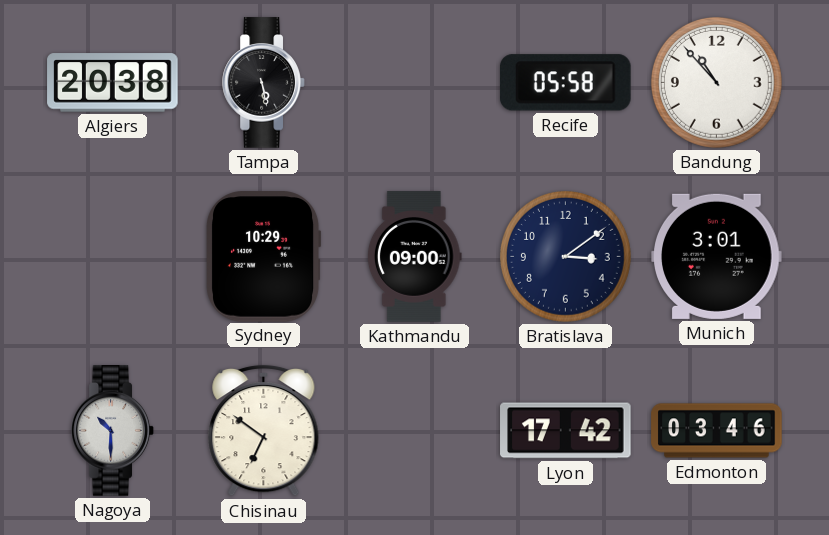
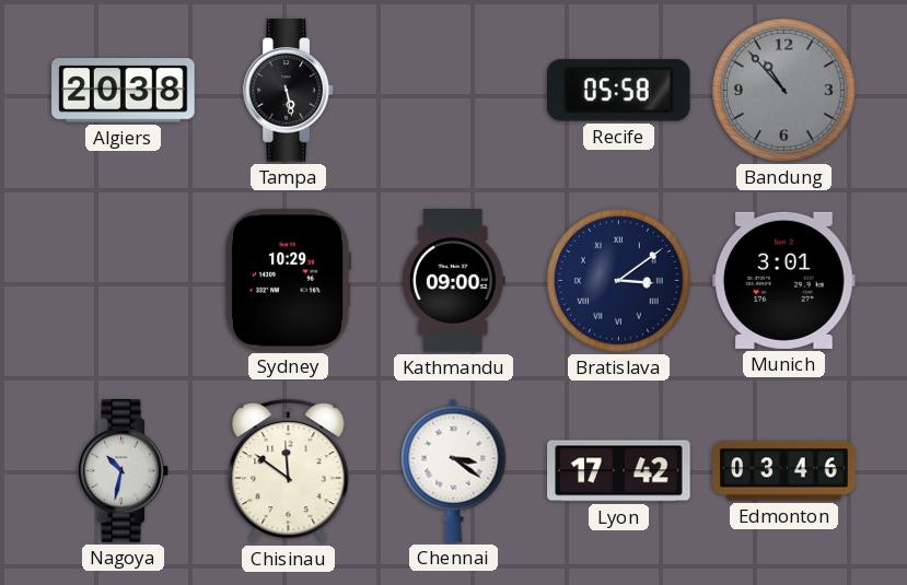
Bandung dial: white -> grey
Bratislava numerals: Arabic -> Roman
Nagoya: 10:30 -> 10:32
Chisinau: 6:51 -> 11:51
Chennai: none -> 3:21
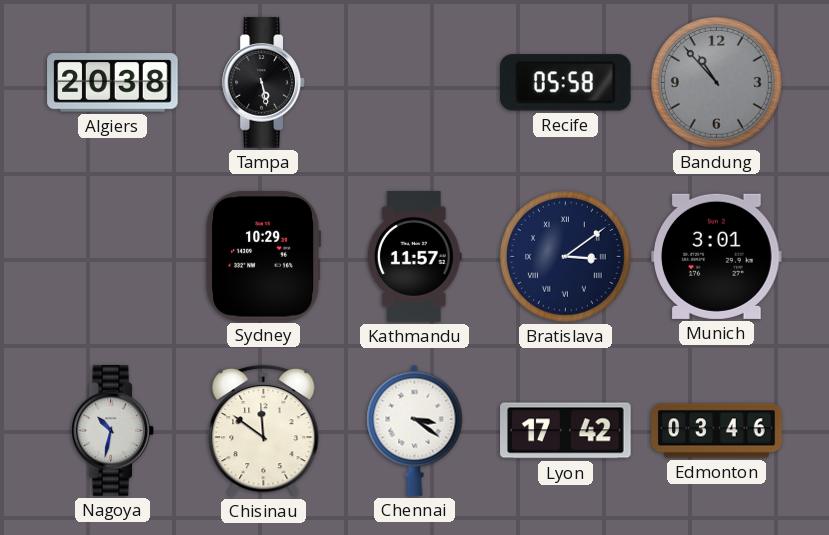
Kathmandu: 09:00 -> 11:57
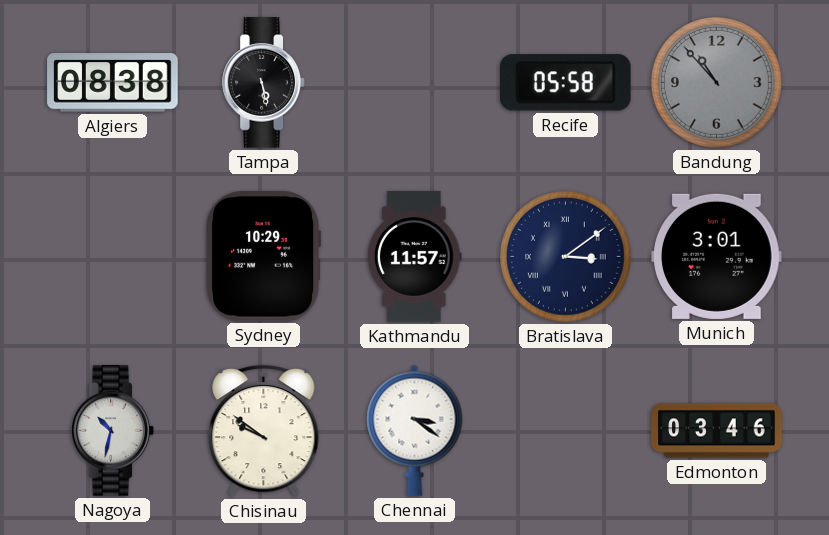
Algiers: 20:38 -> 08:38
Chisinau: 11:51 -> 9:51
Lyon: 17:42 -> none
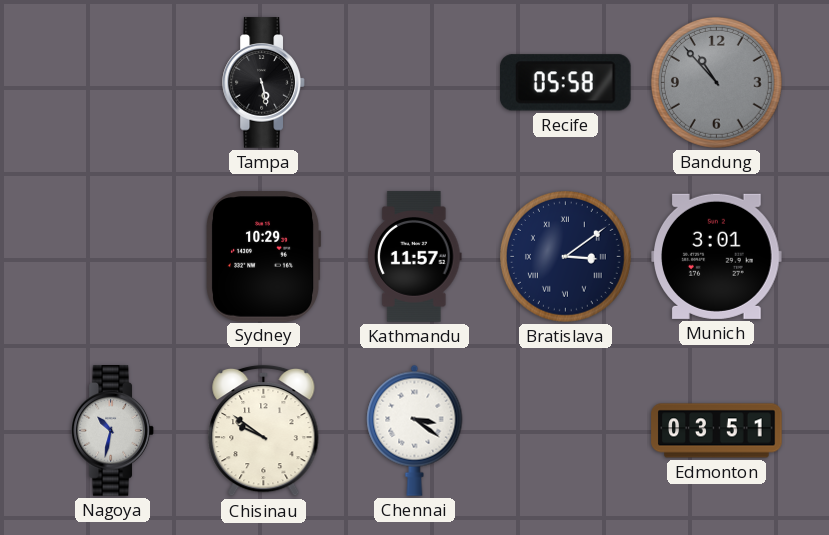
Algiers: 08:38 -> none
Edmonton: 03:46 -> 03:51
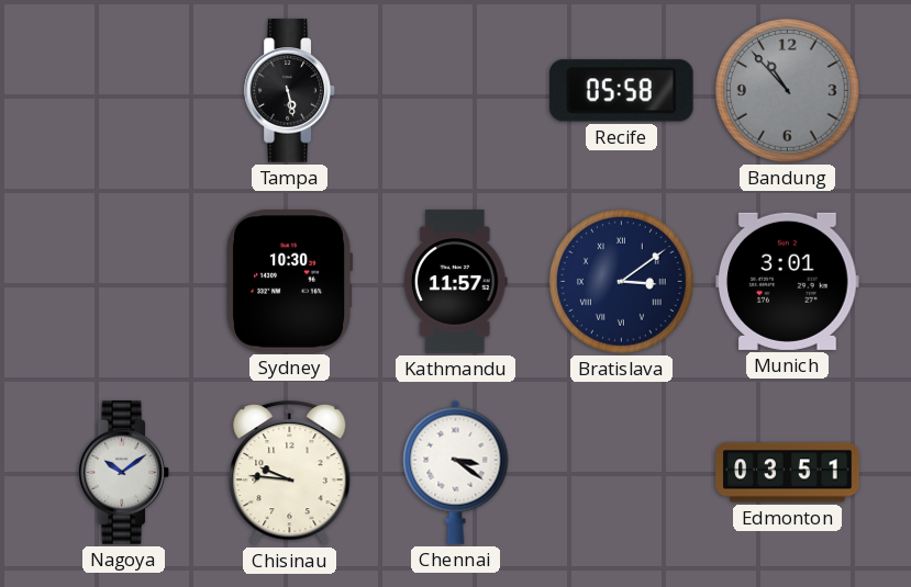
Sydney: 10:29 -> 10:30
Nagoya: 10:32 -> 10:09
Chisinau: 9:51 -> 9:46
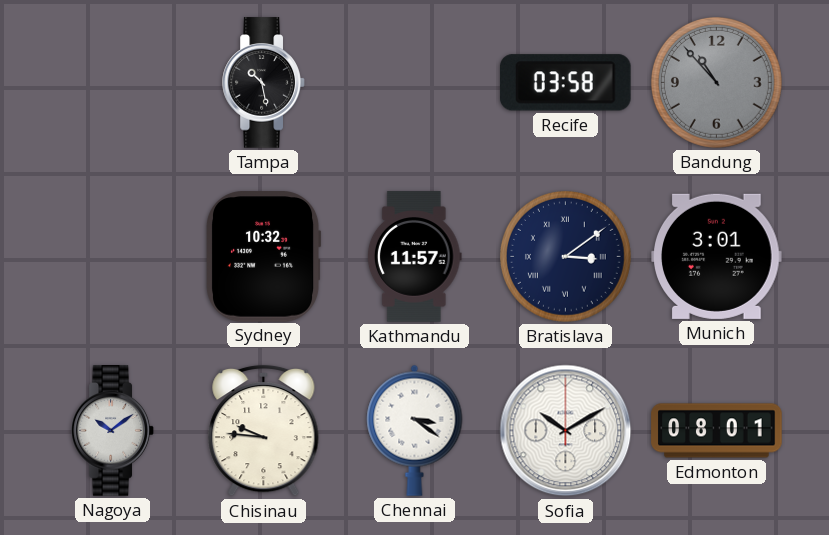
Tampa: 5:28 -> 10:28
Recife: 05:58 -> 03:58
Sydney: 10:30 -> 10:32
Sofia: none -> 10:10
Edmonton: 03:51 -> 08:01
